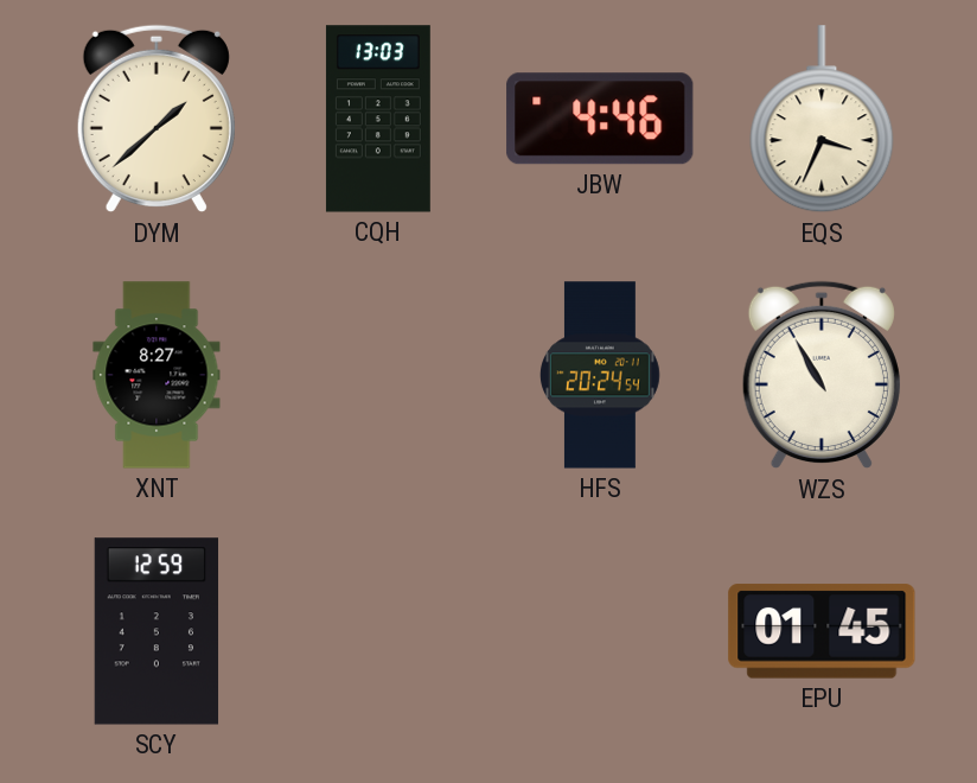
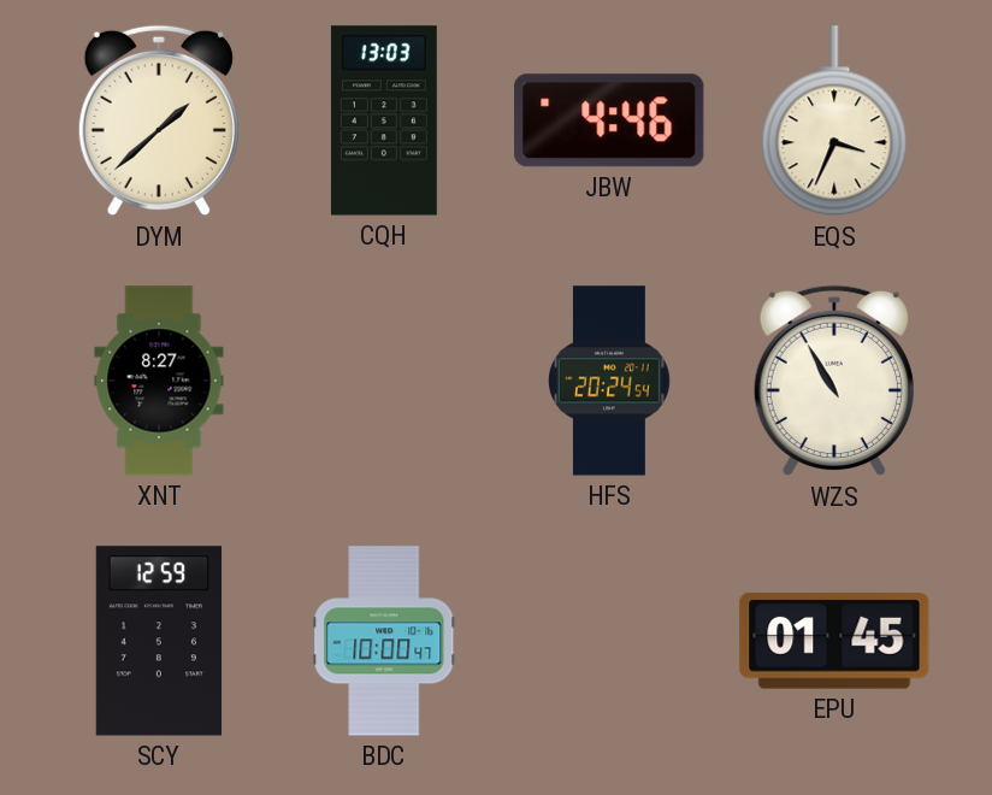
BDC: none -> 10:00
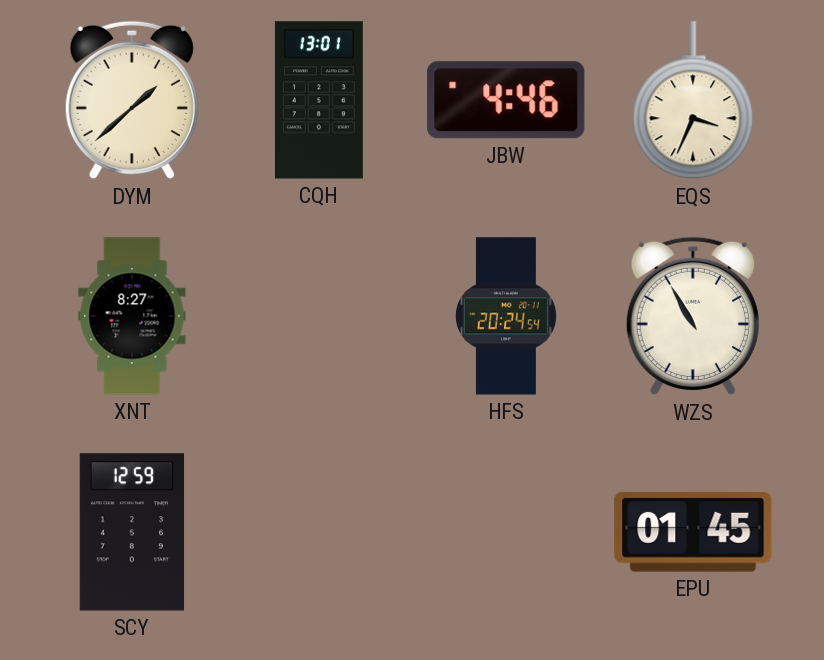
CQH: 13:03 -> 13:01
BDC: 10:00 -> none
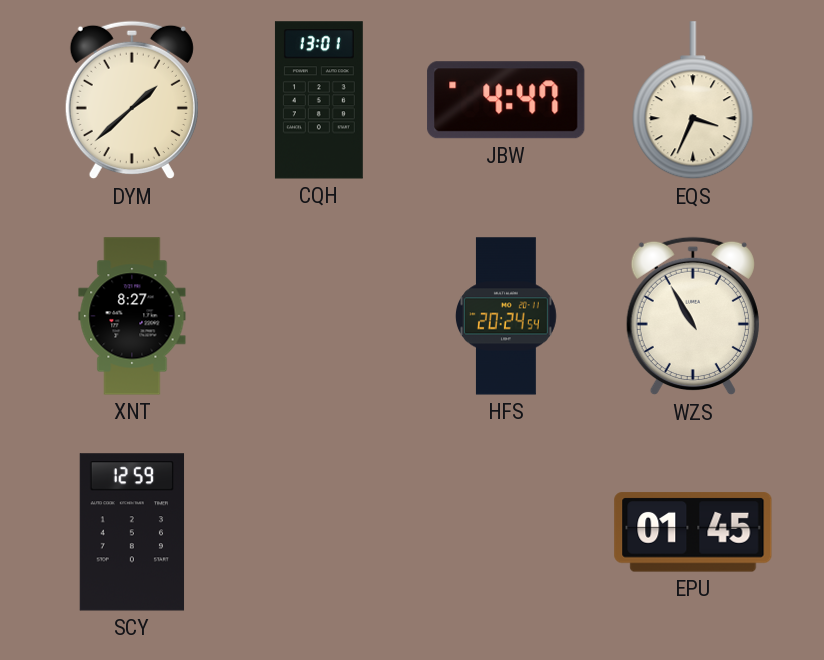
JBW: 4:46 -> 4:47
